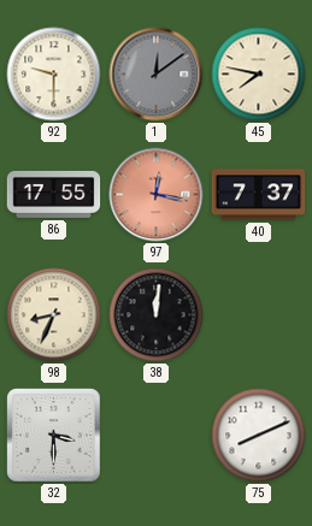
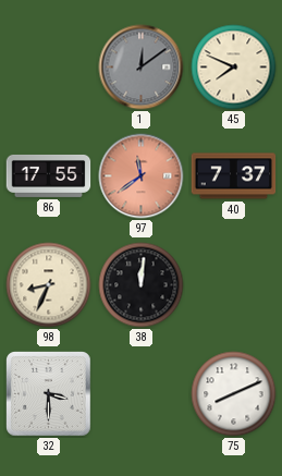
92: 9:30 -> none
45: 7:47 -> 7:49
97: 12:17 -> 11:39
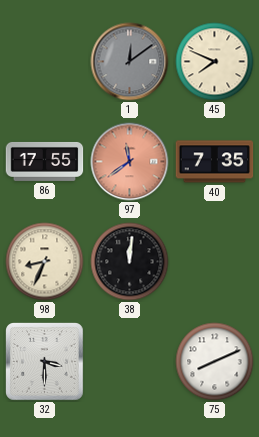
40: 7:37 -> 7:35
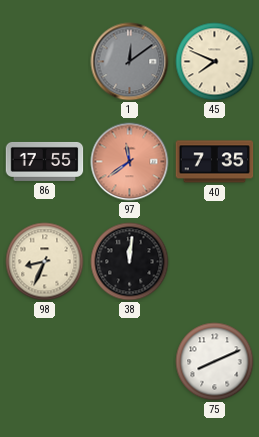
32: 3:30 -> none
